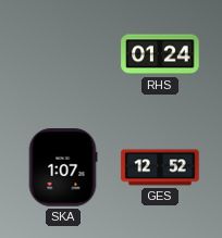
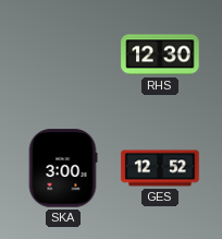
RHS: 01:24 -> 12:30
SKA: 1:07 -> 3:00
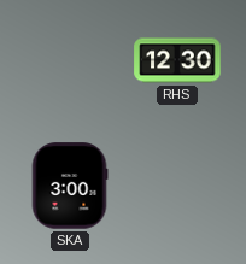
GES: 12:52 -> none
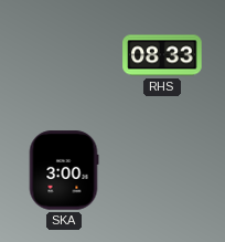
RHS: 12:30 -> 08:33
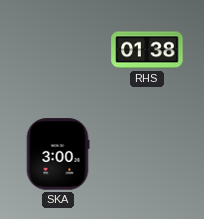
RHS: 08:33 -> 01:38
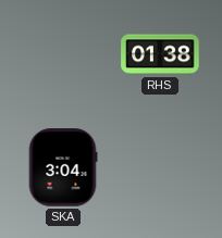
SKA: 3:00 -> 3:04
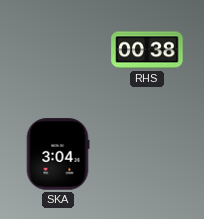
RHS: 01:38 -> 00:38
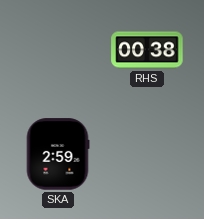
SKA: 3:04 -> 2:59
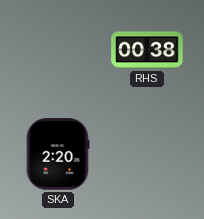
SKA: 2:59 -> 2:20
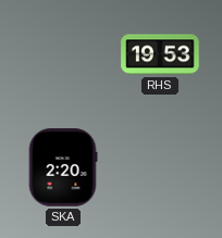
RHS: 00:38 -> 19:53
